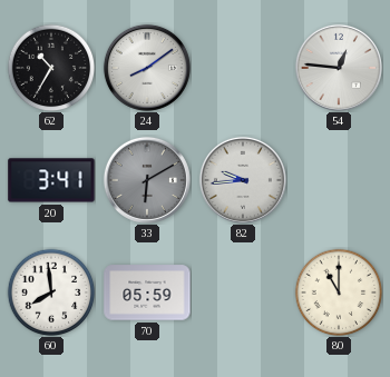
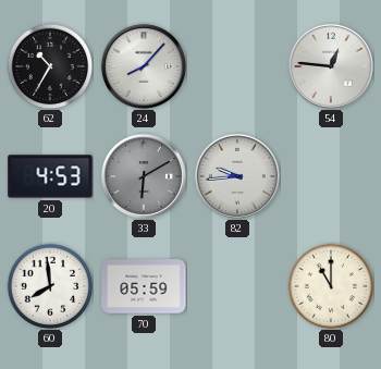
24: 8:09 -> 8:07
20: 3:41 -> 4:53
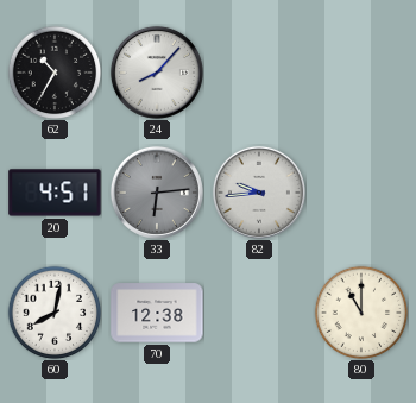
54: 12:46 -> none
20: 4:53 -> 4:51
33: 6:10 -> 6:14
60: 7:59 -> 8:02
70: 05:59 -> 12:38
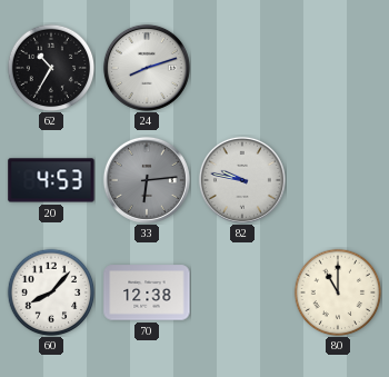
24: 8:07 -> 8:12
20: 4:51 -> 4:53
82: 9:44 -> 9:47
60: 8:02 -> 8:07
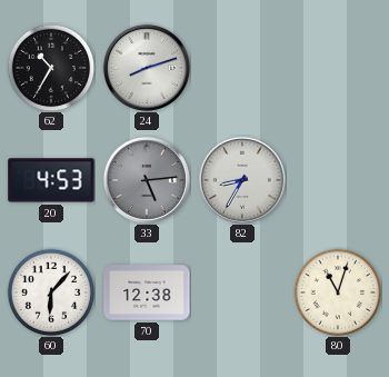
33: 6:14 -> 5:14
82: 9:47 -> 8:35
60: 8:07 -> 6:07
80: 11:00 -> 11:03
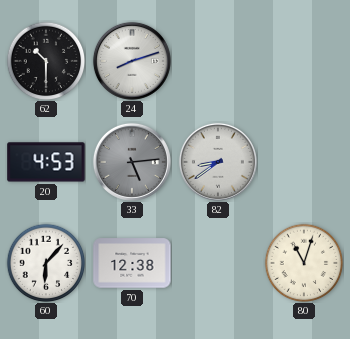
62: 10:35 -> 10:30
82: 8:35 -> 8:39
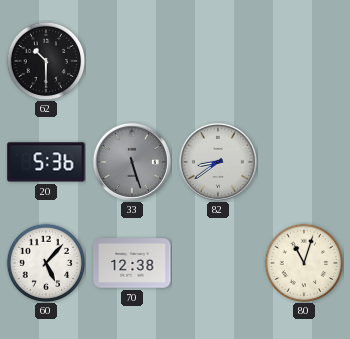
24: 8:12 -> none
20: 4:53 -> 5:36
33: 5:14 -> 5:27
60: 6:07 -> 5:07
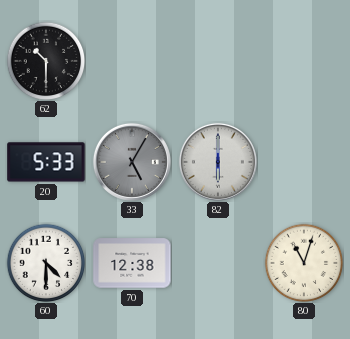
20: 5:36 -> 5:33
33: 5:27 -> 5:05
82: 8:39 -> 6:00
60: 5:07 -> 4:30
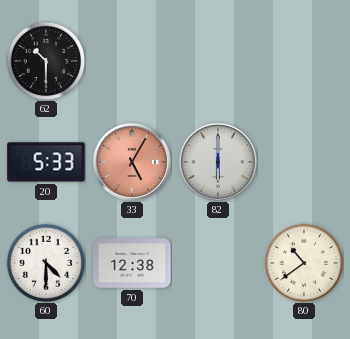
33 dial: grey -> salmon
80: 11:03 -> 10:39
